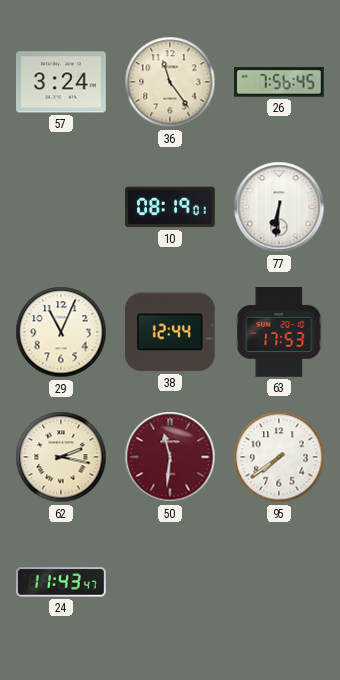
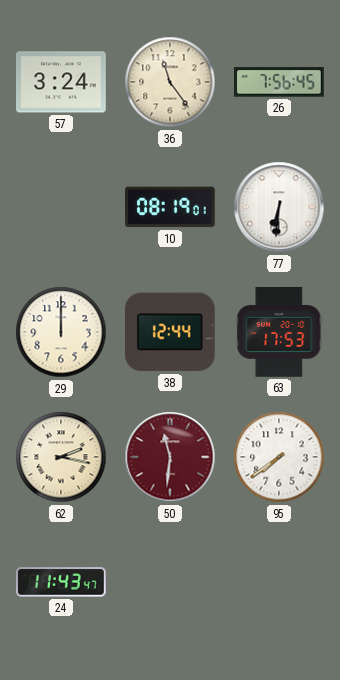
29: 11:04 -> 12:00
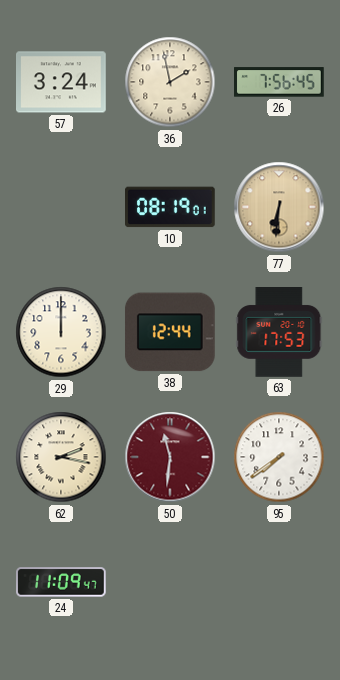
36: 11:24 -> 1:58
77 dial: white -> champagne
24: 11:43 -> 11:09
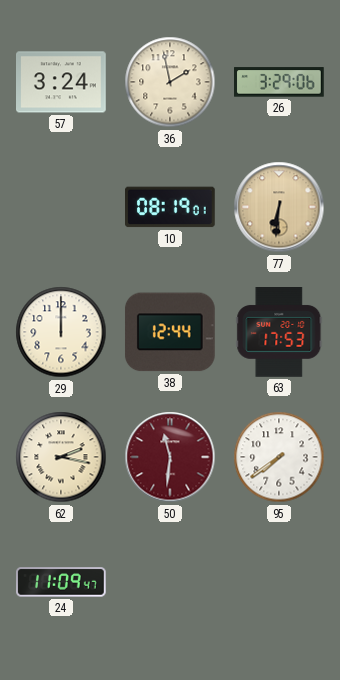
26: 7:56 -> 3:29
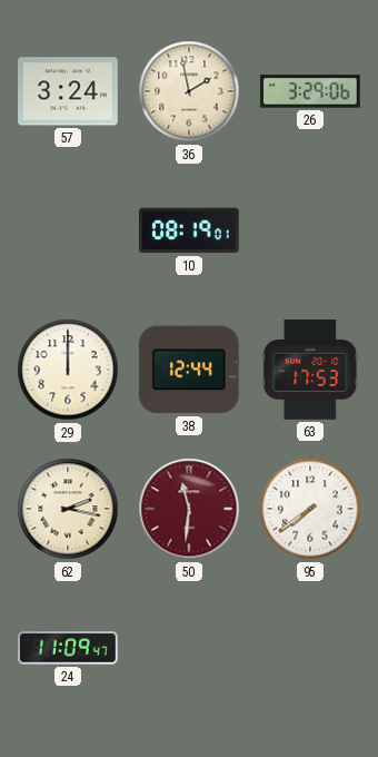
77: 6:31 -> none
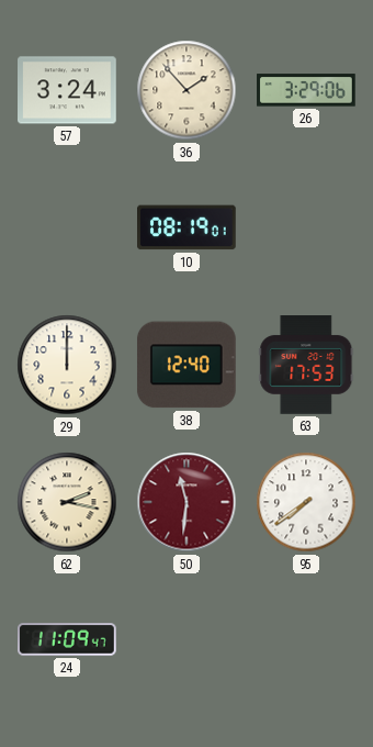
36: 1:58 -> 1:53
38: 12:44 -> 12:40
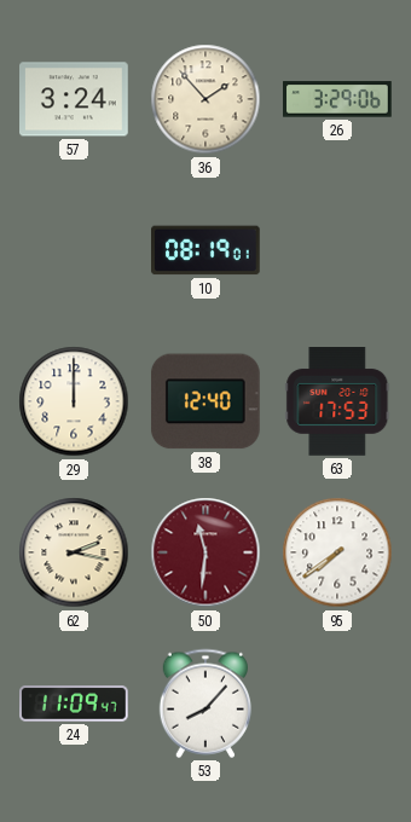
53: none -> 8:07
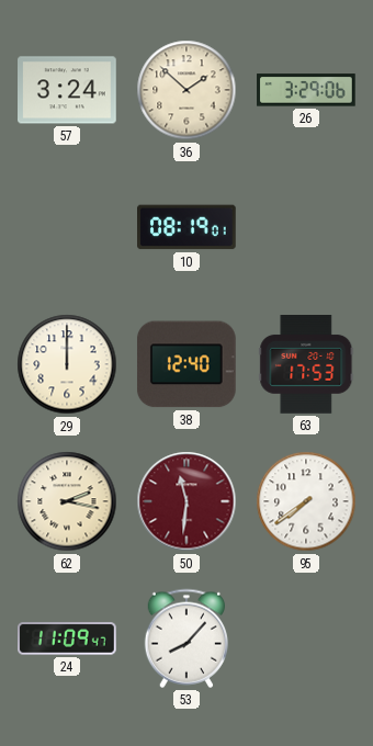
36: 1:53 -> 1:52
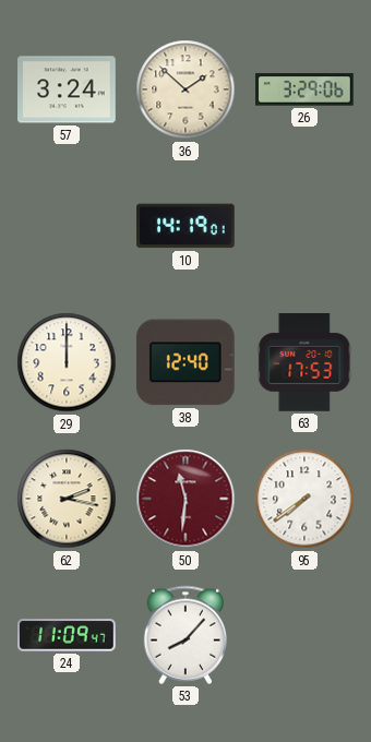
10: 08:19 -> 14:19
